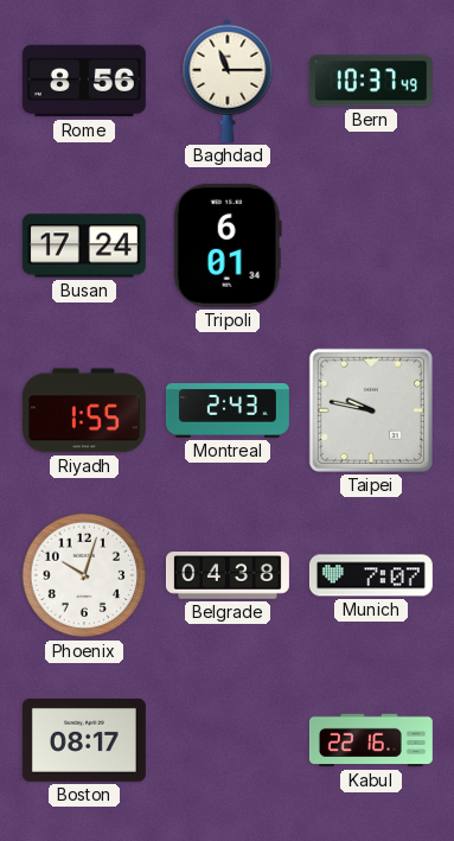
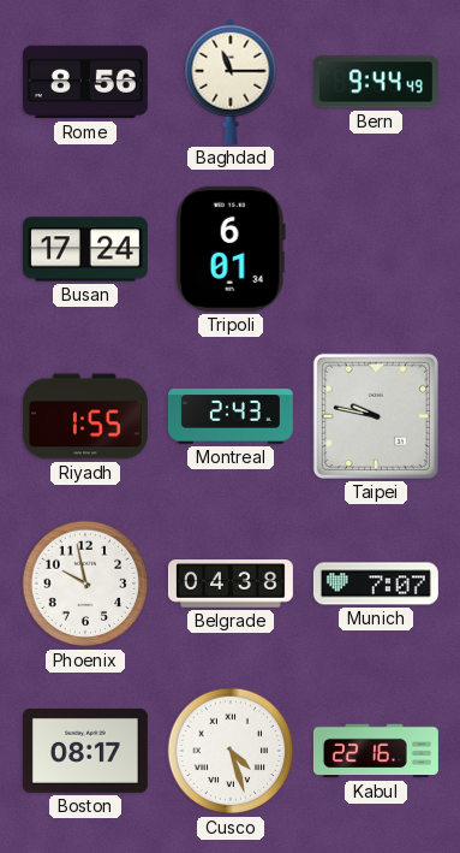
Bern: 10:37 -> 9:44
Phoenix: 10:03 -> 9:58
Cusco: none -> 4:27
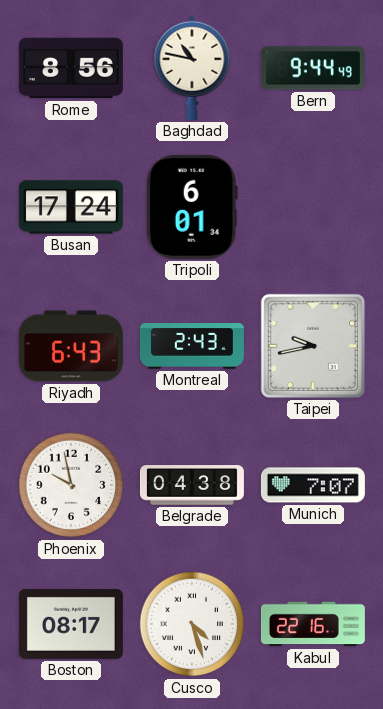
Baghdad: 11:15 -> 10:47
Riyadh: 1:55 -> 6:43
Taipei: 9:47 -> 9:43
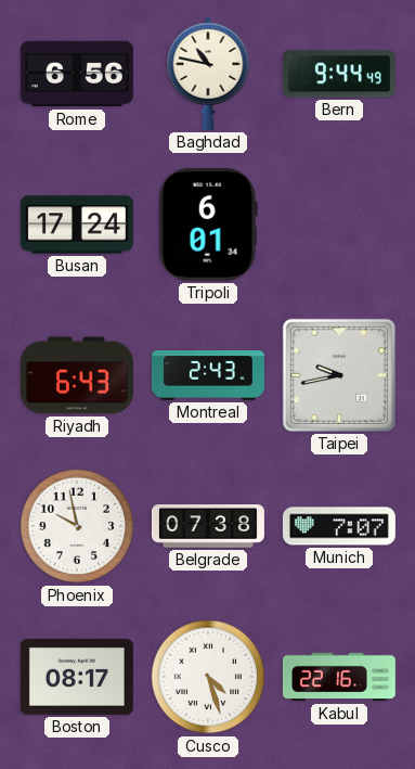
Rome: 8:56 -> 6:56
Belgrade: 04:38 -> 07:38
